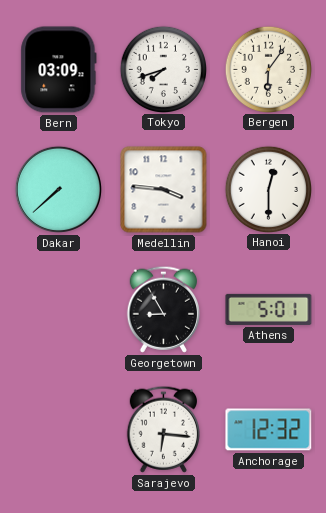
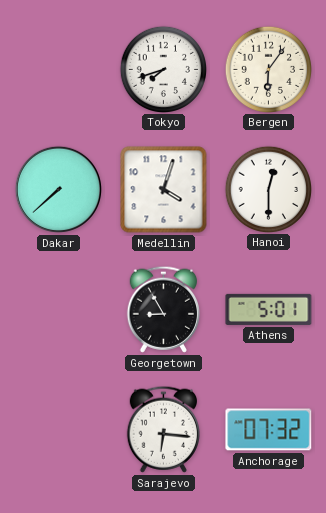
Bern: 03:09 -> none
Medellin: 3:46 -> 4:03
Anchorage: 12:32 -> 07:32
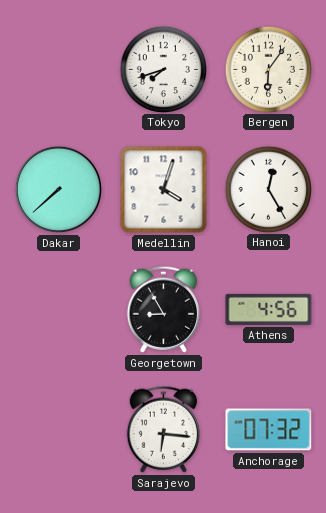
Hanoi: 12:30 -> 12:25
Athens: 5:01 -> 4:56
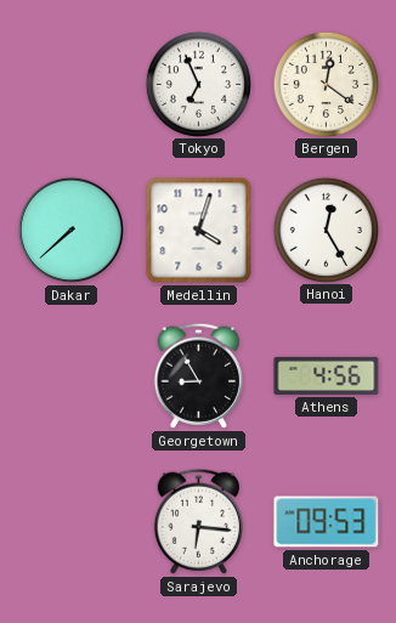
Tokyo: 7:42 -> 6:56
Bergen: 6:06 -> 12:21
Anchorage: 07:32 -> 09:53
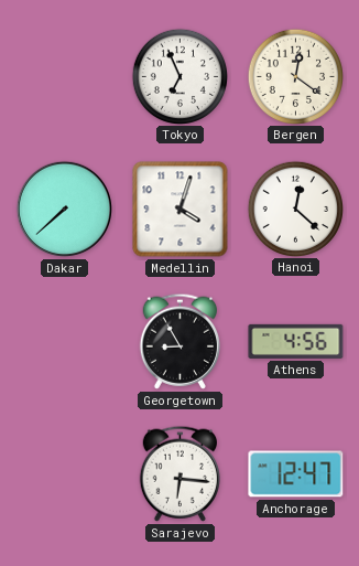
Hanoi: 12:25 -> 12:22
Anchorage: 09:53 -> 12:47
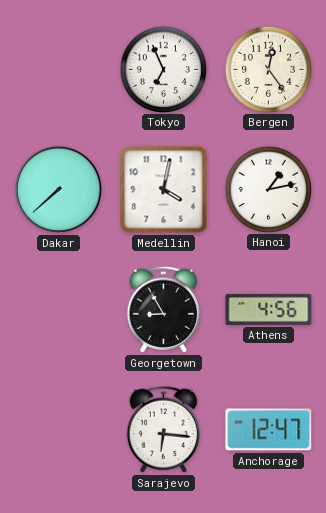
Bergen: 12:21 -> 12:24
Medellin: 4:03 -> 4:02
Hanoi: 12:22 -> 1:13
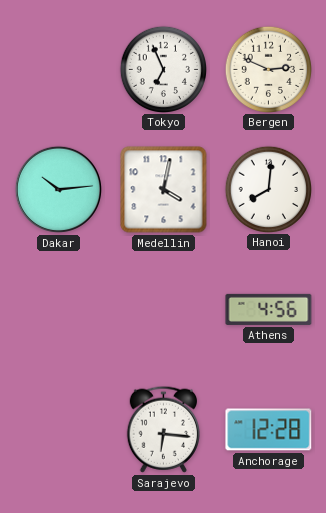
Bergen: 12:24 -> 2:49
Dakar: 7:38 -> 10:14
Hanoi: 1:13 -> 8:01
Georgetown: 8:55 -> none
Anchorage: 12:47 -> 12:28
